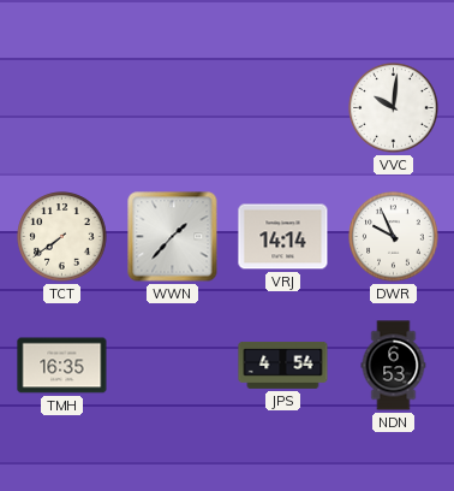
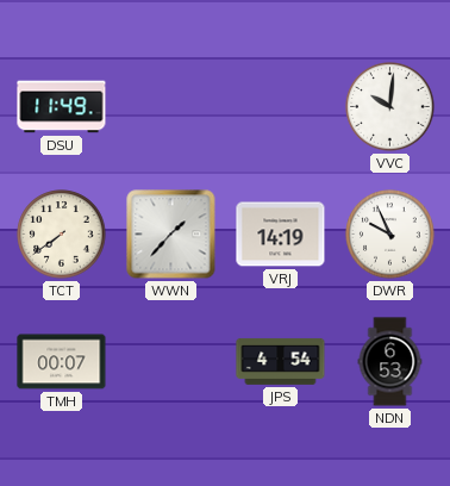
DSU: none -> 11:49
VRJ: 14:14 -> 14:19
TMH: 16:35 -> 00:07
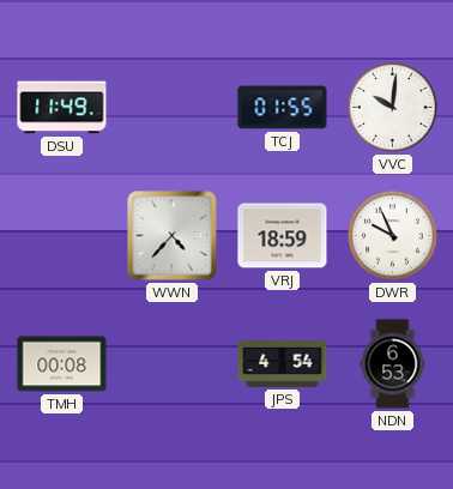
TCJ: none -> 01:55
TCT: 7:39 -> none
WWN: 1:37 -> 4:37
VRJ: 14:19 -> 18:59
TMH: 00:07 -> 00:08
